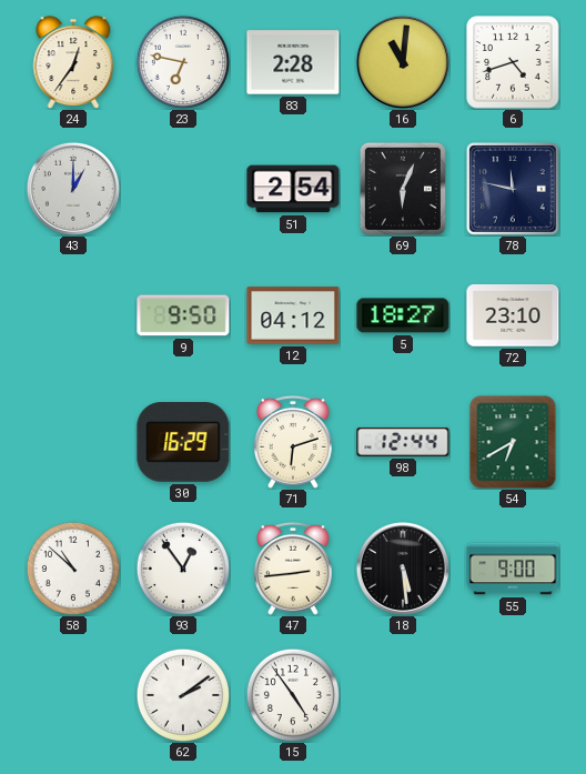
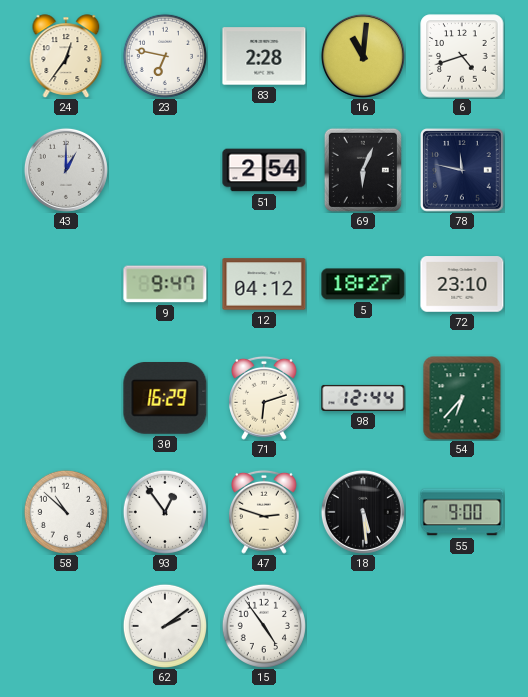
9: 9:50 -> 9:47
54: 6:40 -> 6:37
47: 2:44 -> 2:48
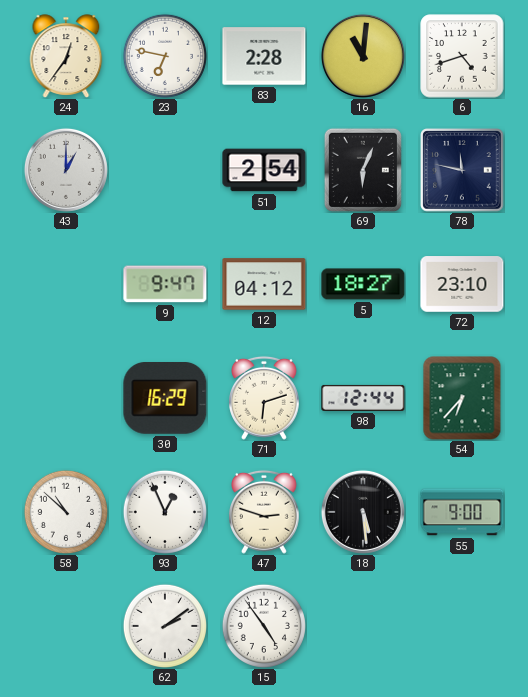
93: 12:54 -> 12:56
